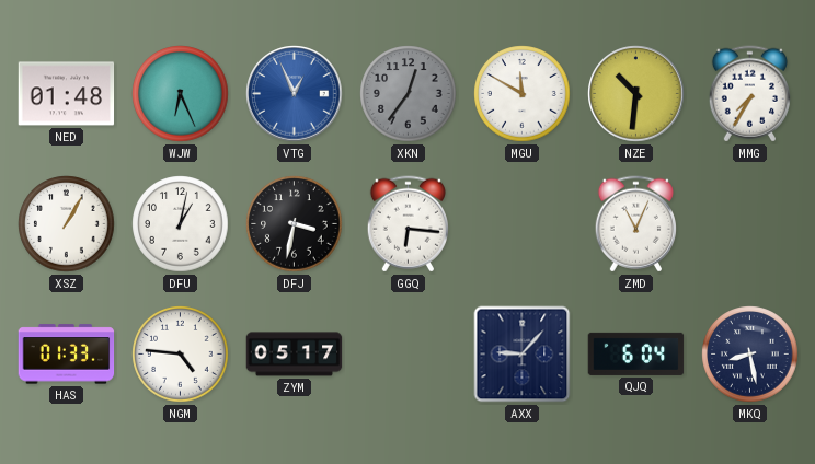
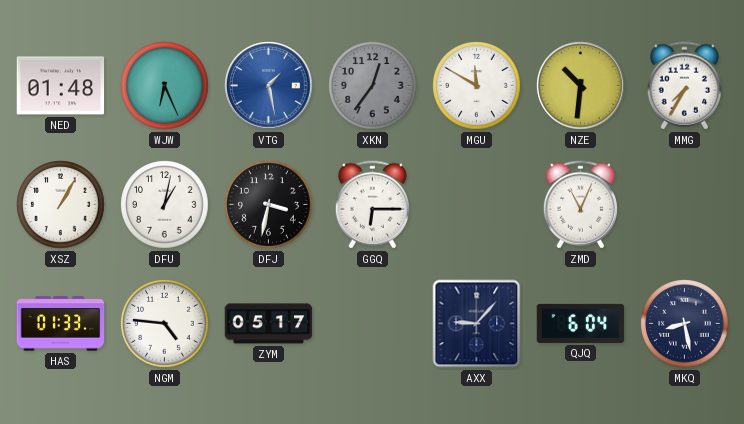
VTG: 12:56 -> 1:28
GGQ: 6:16 -> 6:15
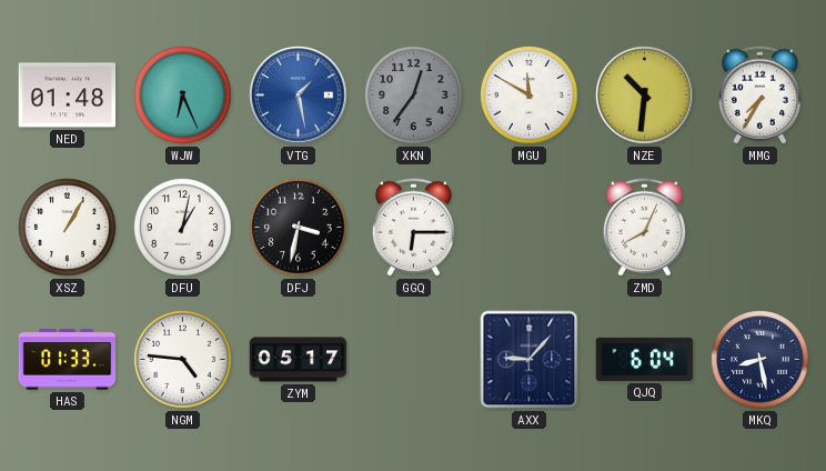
ZMD: 11:04 -> 8:04
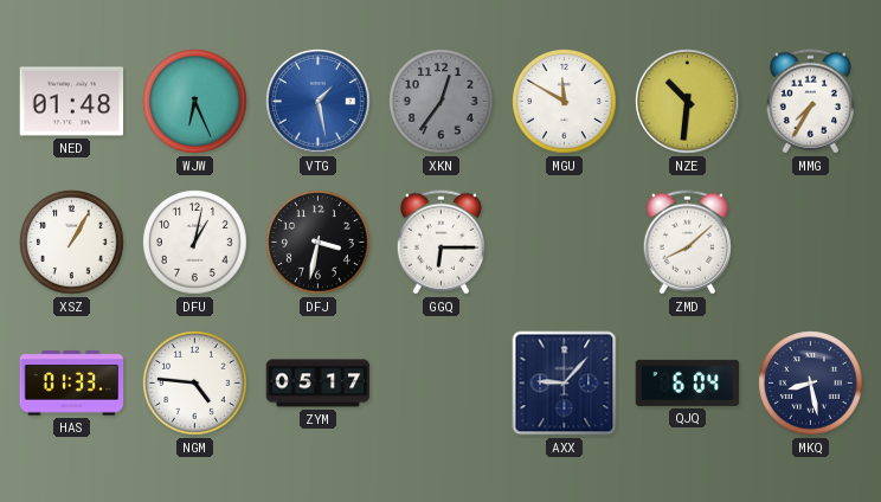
ZMD: 8:04 -> 8:08
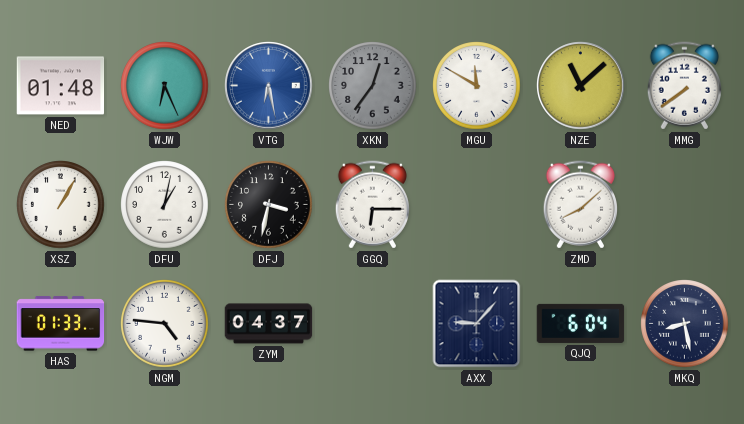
VTG: 1:28 -> 6:28
NZE: 10:31 -> 11:08
MMG: 7:35 -> 7:39
ZYM: 05:17 -> 04:37
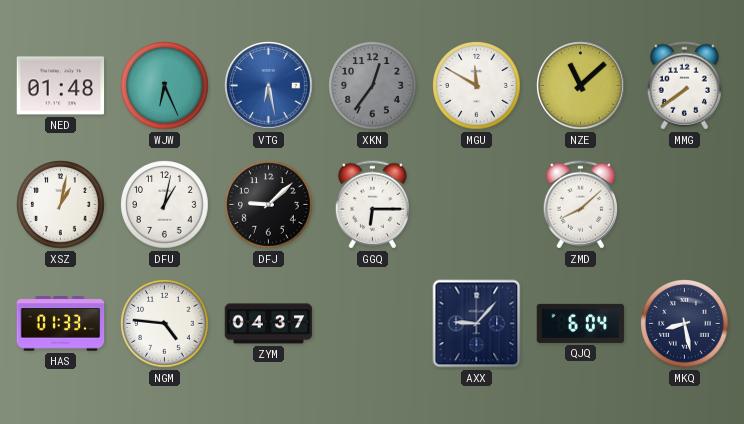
XSZ: 1:05 -> 1:02
DFJ: 3:32 -> 9:08
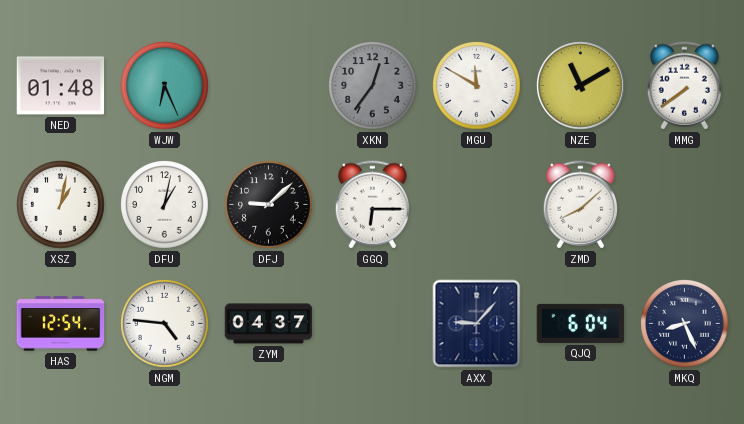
VTG: 6:28 -> none
NZE: 11:08 -> 11:10
HAS: 01:33 -> 12:54
MKQ: 8:28 -> 8:26
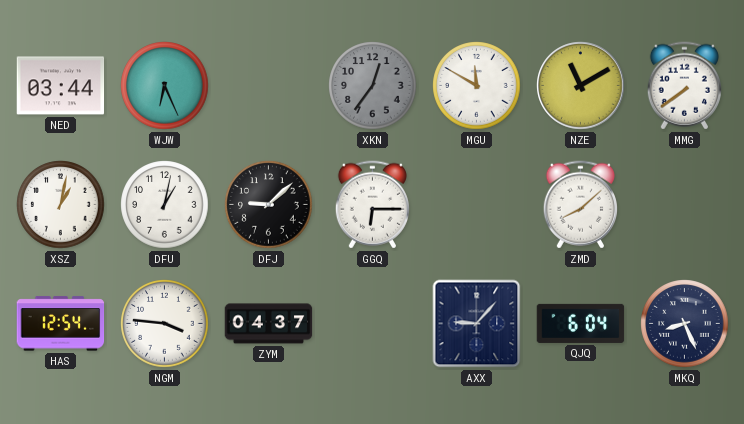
NED: 01:48 -> 03:44
NGM: 4:46 -> 3:46
